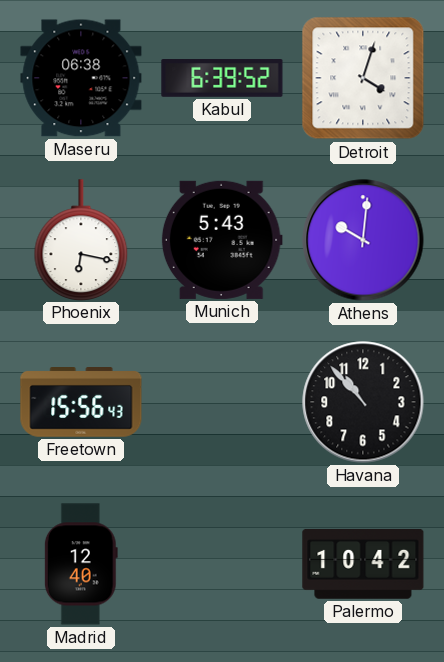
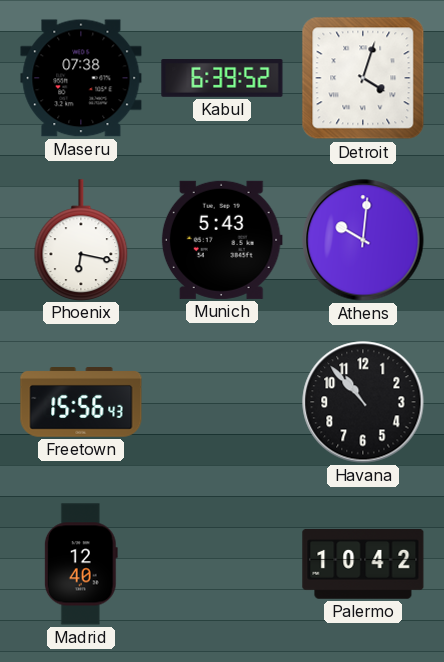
Maseru: 06:38 -> 07:38
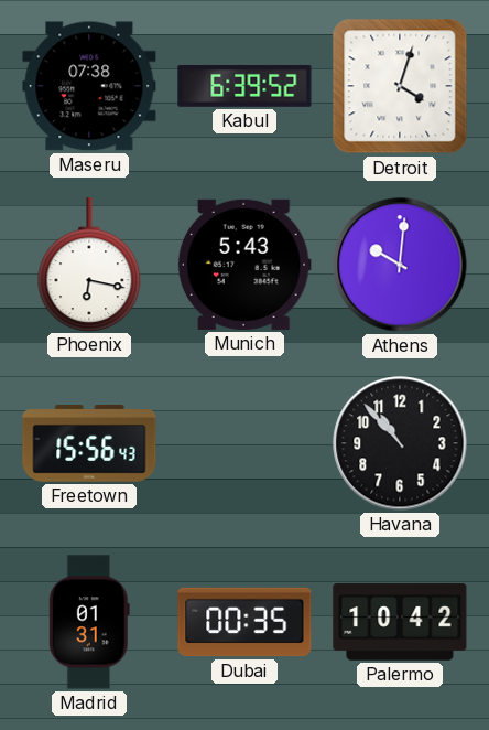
Madrid: 12:40 -> 01:31
Dubai: none -> 00:35
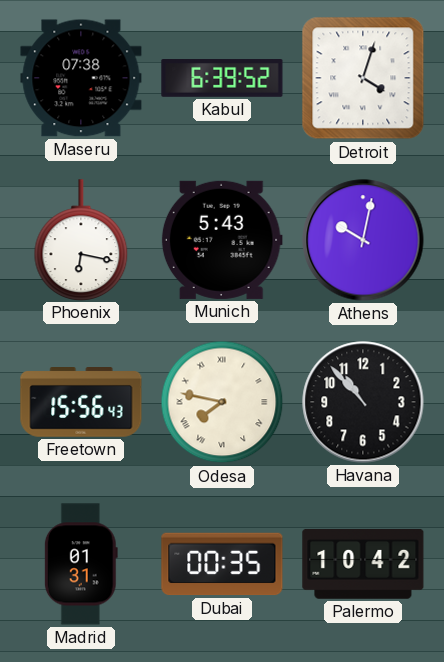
Athens: 10:01 -> 10:02
Odesa: none -> 7:47
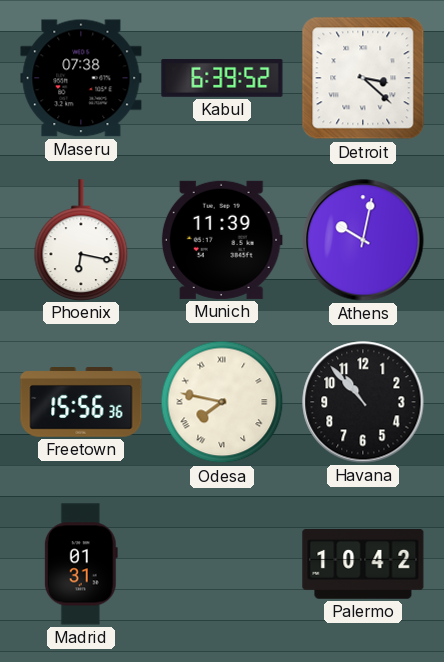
Detroit: 4:03 -> 3:22
Munich: 5:43 -> 11:39
Freetown: 15:56:43 -> 15:56:36
Dubai: 00:35 -> none
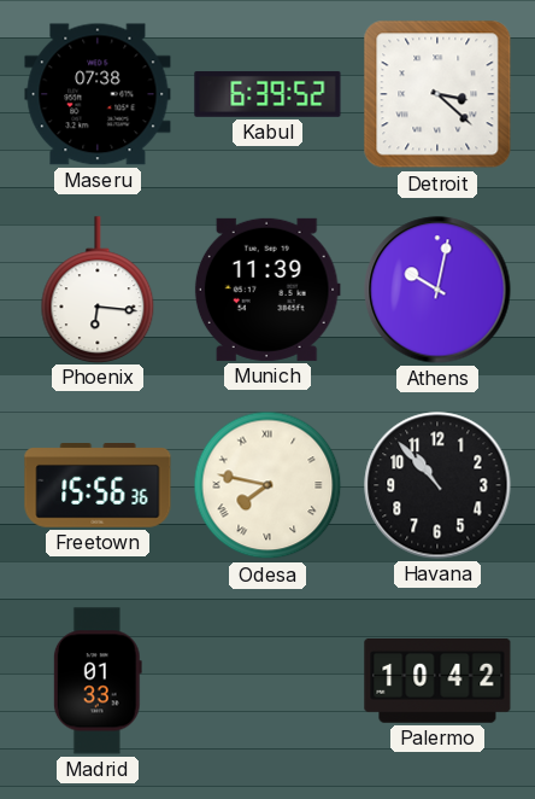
Phoenix: 6:17 -> 6:16
Madrid: 01:31 -> 01:33
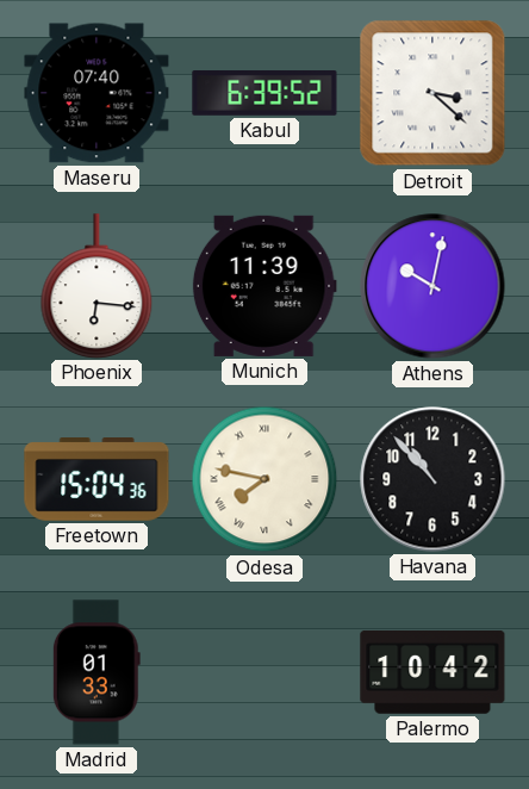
Maseru: 07:38 -> 07:40
Freetown: 15:56 -> 15:04
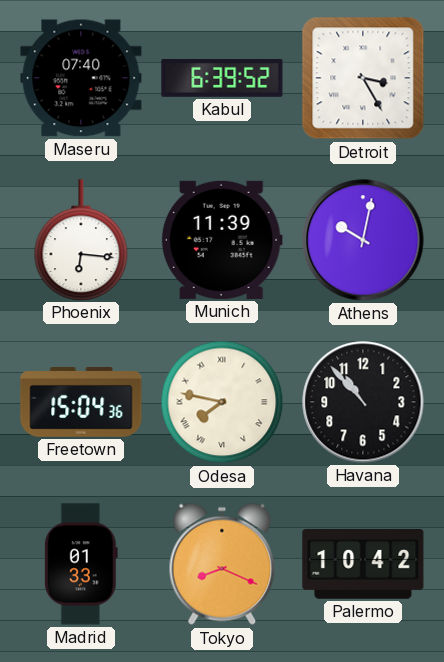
Detroit: 3:22 -> 3:25
Tokyo: none -> 8:19
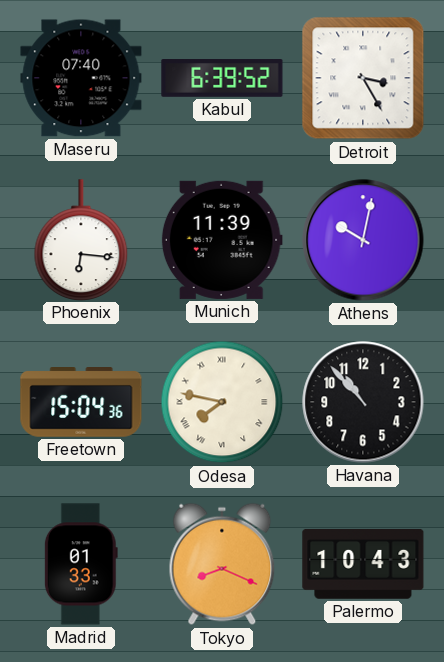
Palermo: 10:42 -> 10:43
